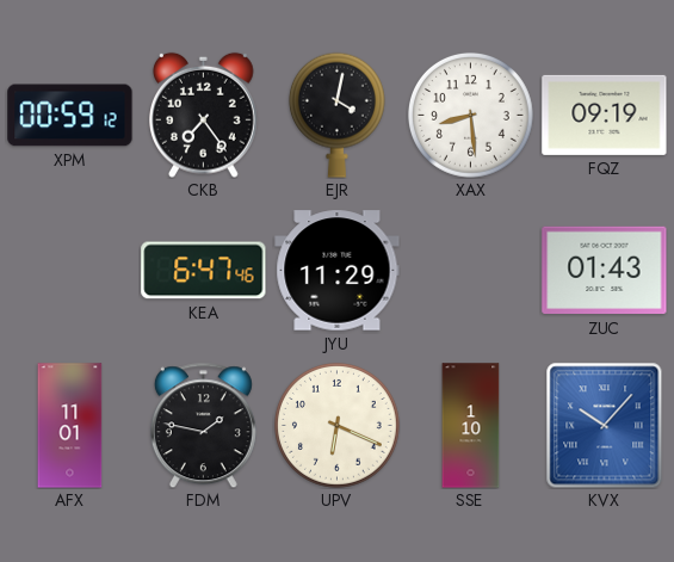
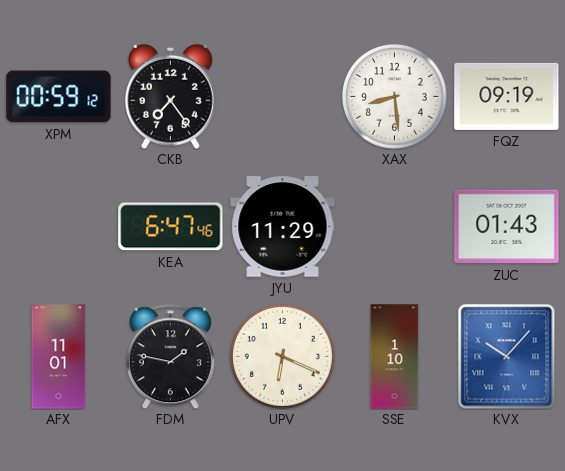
EJR: 4:02 -> none
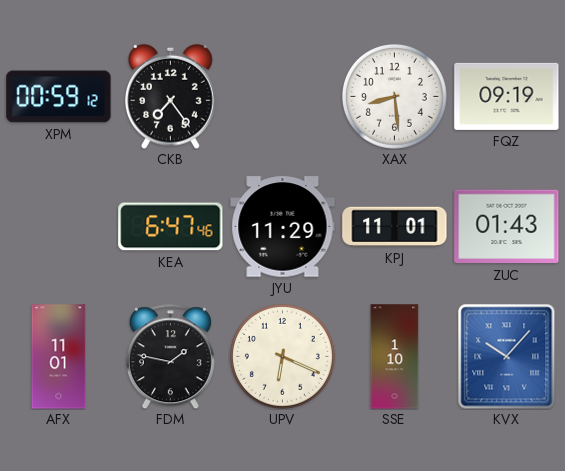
KPJ: none -> 11:01
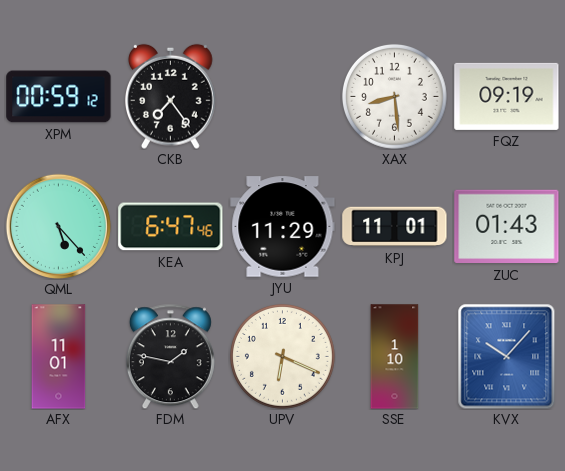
QML: none -> 5:23
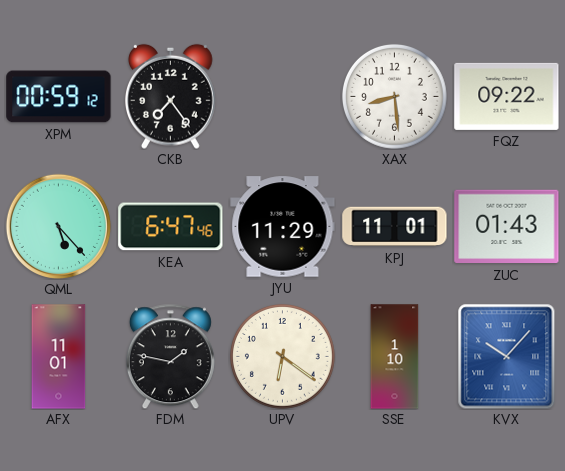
FQZ: 09:19 -> 09:22
UPV: 6:19 -> 6:21
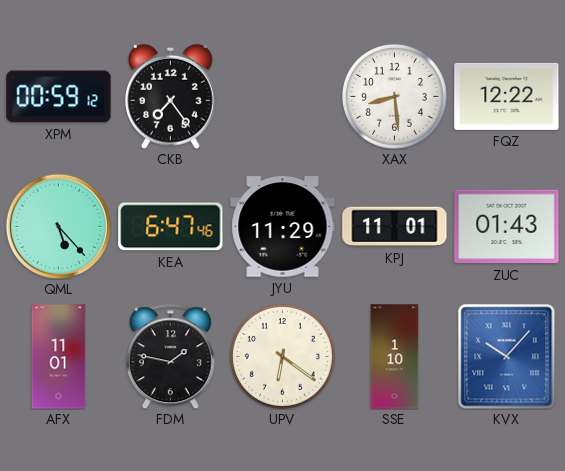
FQZ: 09:22 -> 12:22
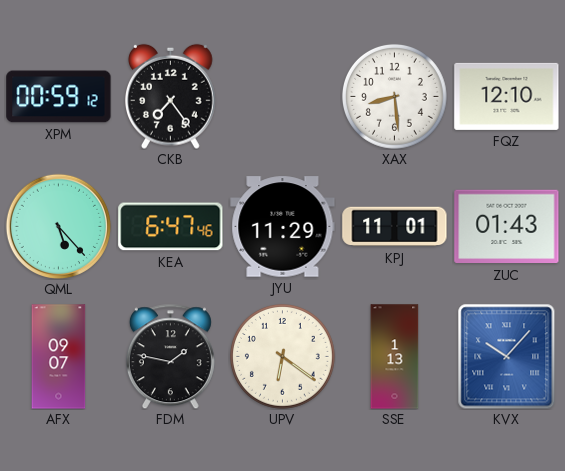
FQZ: 12:22 -> 12:10
AFX: 11:01 -> 09:07
SSE: 1:10 -> 1:13
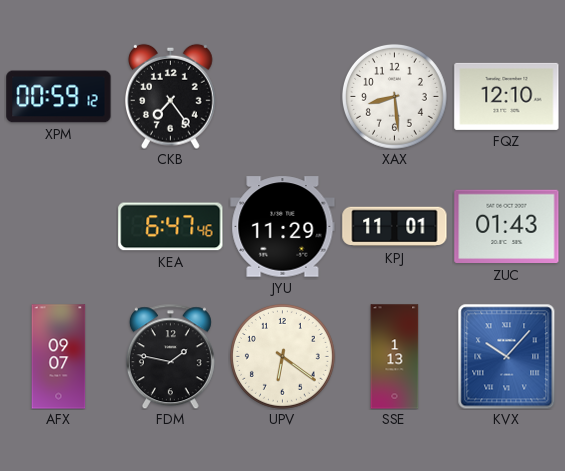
QML: 5:23 -> none
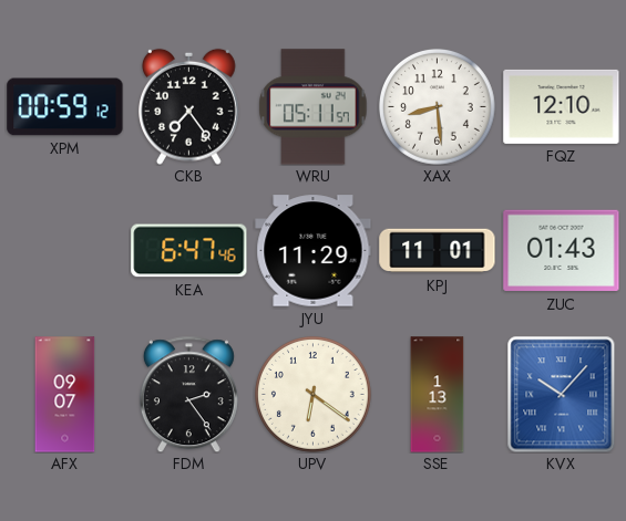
WRU: none -> 05:11
FDM: 1:47 -> 2:24
